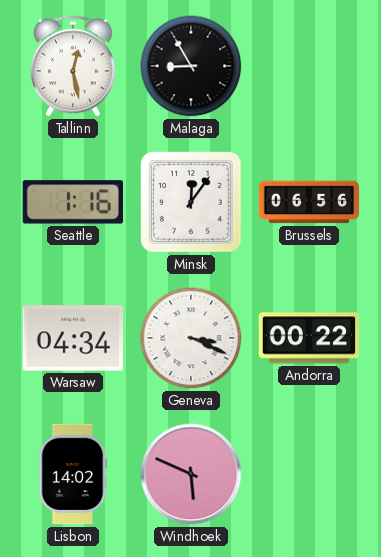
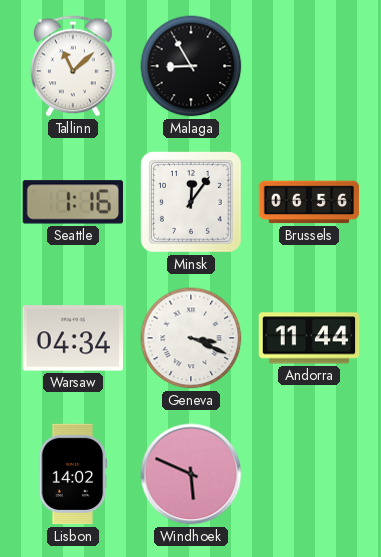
Tallinn: 12:28 -> 11:08
Andorra: 00:22 -> 11:44
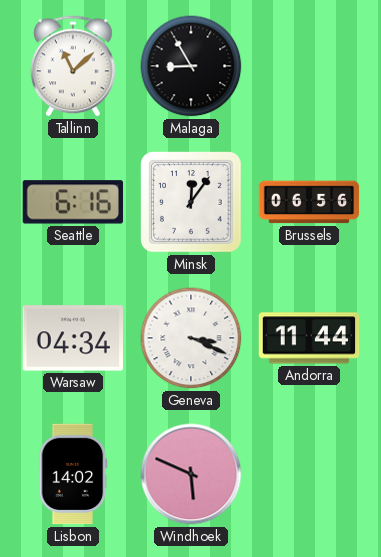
Seattle: 1:16 -> 6:16
